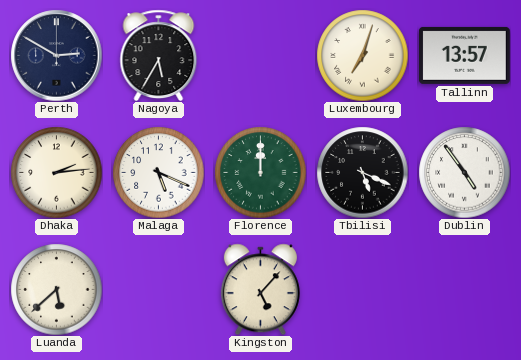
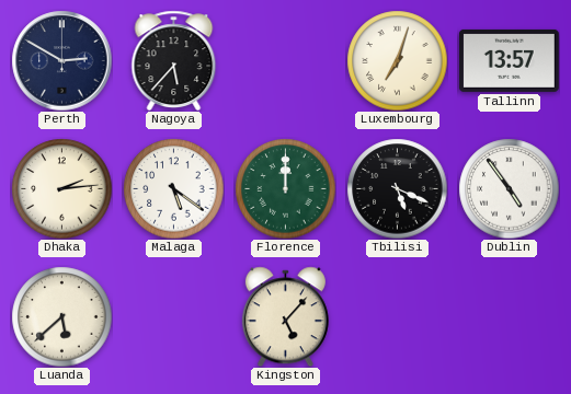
Nagoya: 5:35 -> 5:37
Malaga: 5:19 -> 5:21
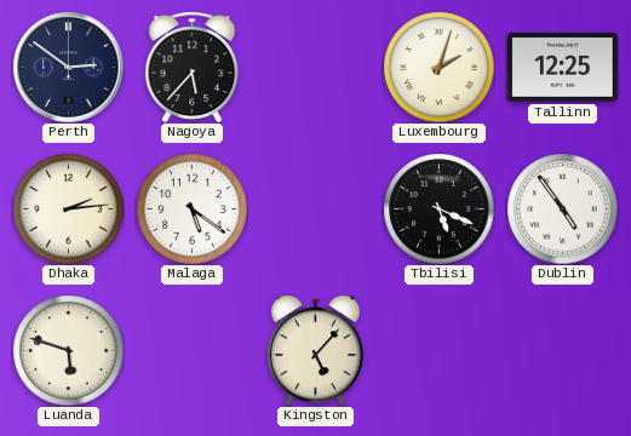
Perth: 2:50 -> 2:51
Luxembourg: 7:03 -> 2:03
Tallinn: 13:57 -> 12:25
Florence: 12:00 -> none
Luanda: 5:38 -> 5:48
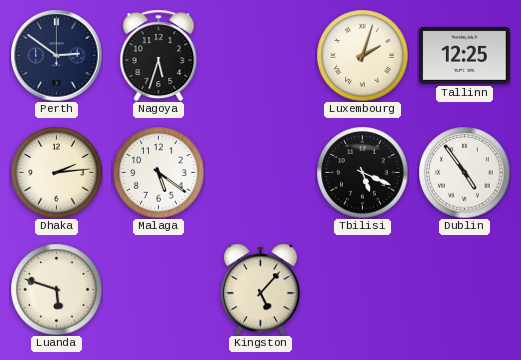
Nagoya: 5:37 -> 5:33
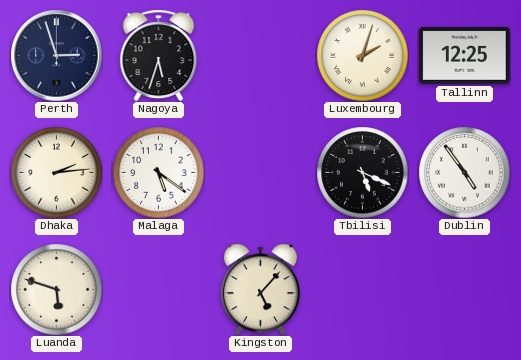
Perth: 2:51 -> 2:57
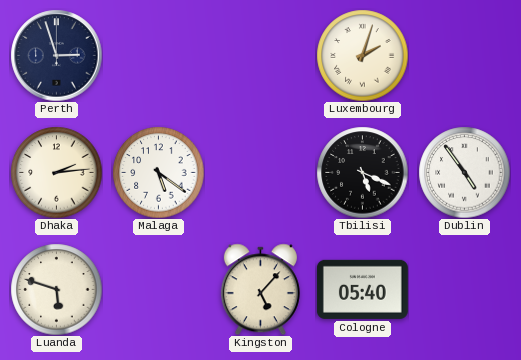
Nagoya: 5:33 -> none
Tallinn: 12:25 -> none
Cologne: none -> 05:40
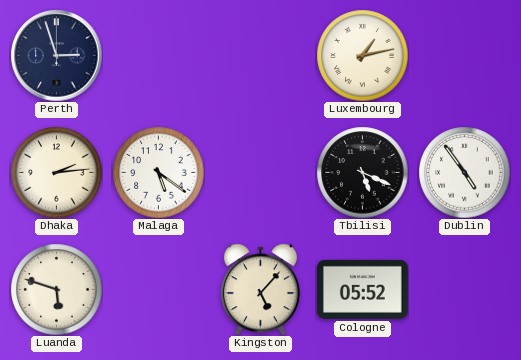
Luxembourg: 2:03 -> 1:13
Cologne: 05:40 -> 05:52
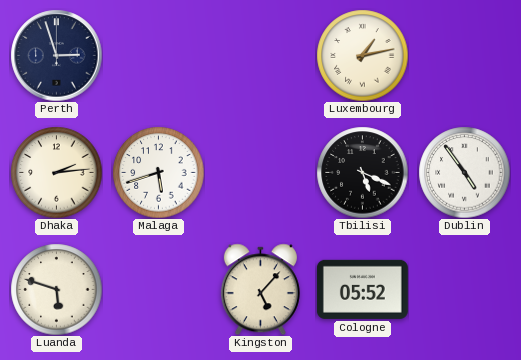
Malaga: 5:21 -> 5:42
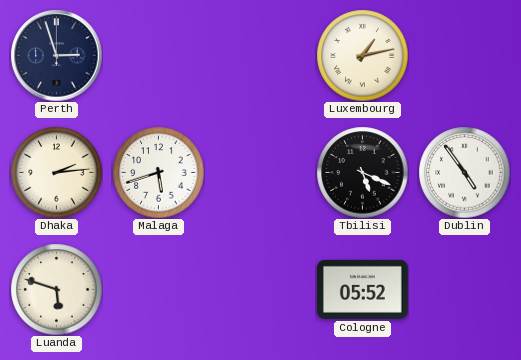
Kingston: 5:07 -> none
